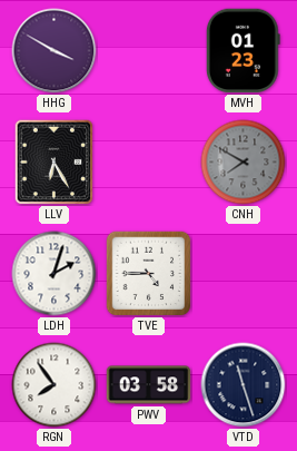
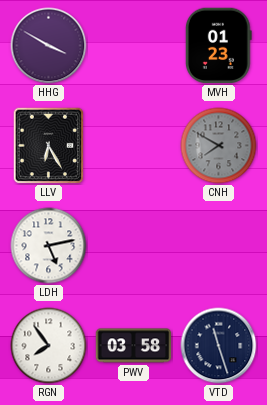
LDH: 2:03 -> 5:13
TVE: 4:45 -> none
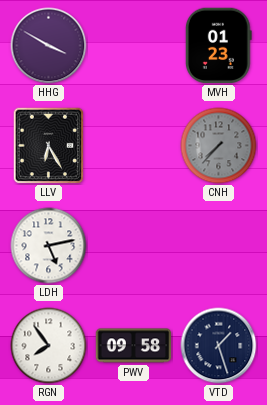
CNH: 7:50 -> 7:37
PWV: 03:58 -> 09:58
VTD: 11:27 -> 1:27
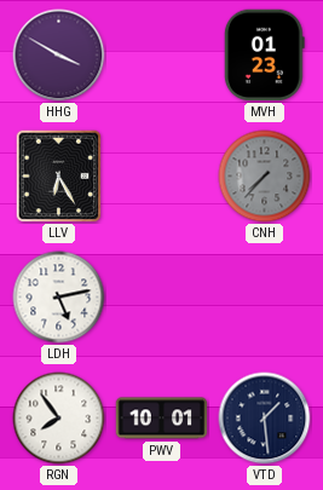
PWV: 09:58 -> 10:01
VTD: 1:27 -> 1:29
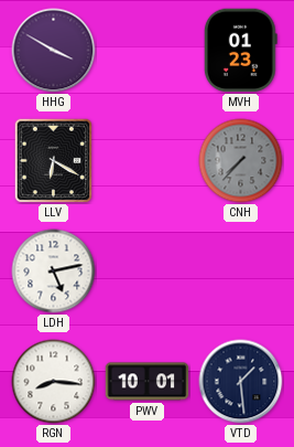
LLV: 6:25 -> 6:20
RGN: 7:54 -> 8:16
